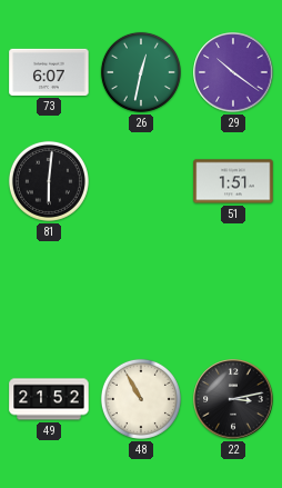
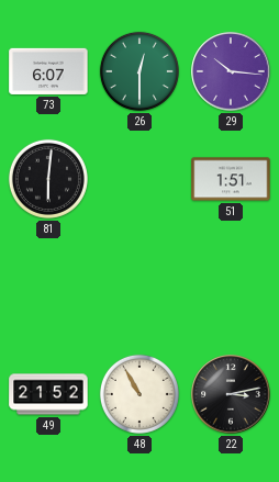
26: 12:32 -> 12:30
29: 10:21 -> 10:16
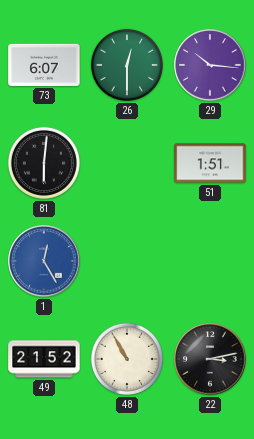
1: none -> 12:25
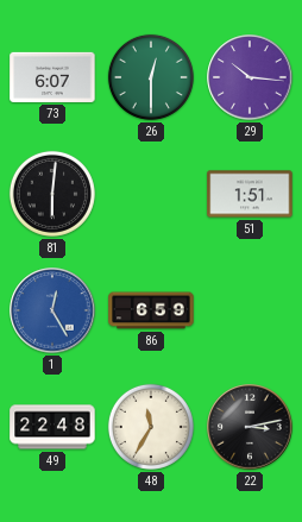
86: none -> 6:59
49: 21:52 -> 22:48
48: 10:55 -> 11:35
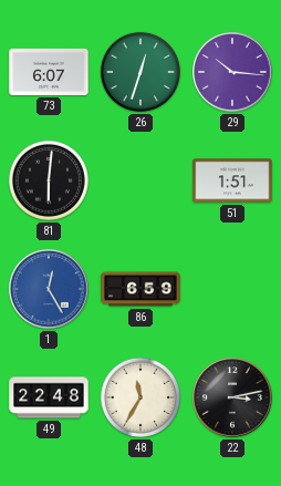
26: 12:30 -> 12:33
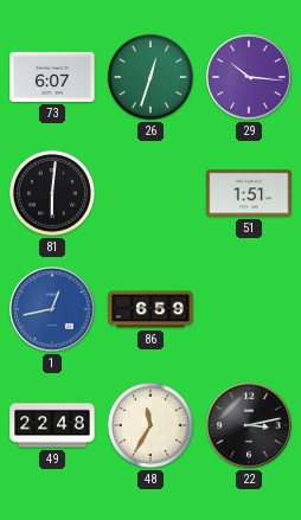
1: 12:25 -> 12:43
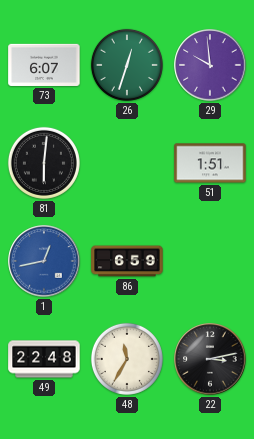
29: 10:16 -> 9:59
